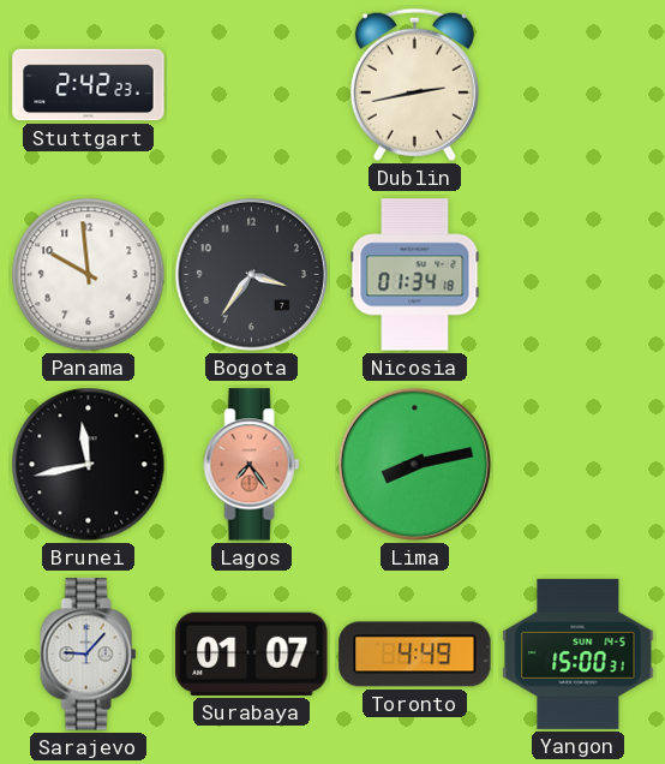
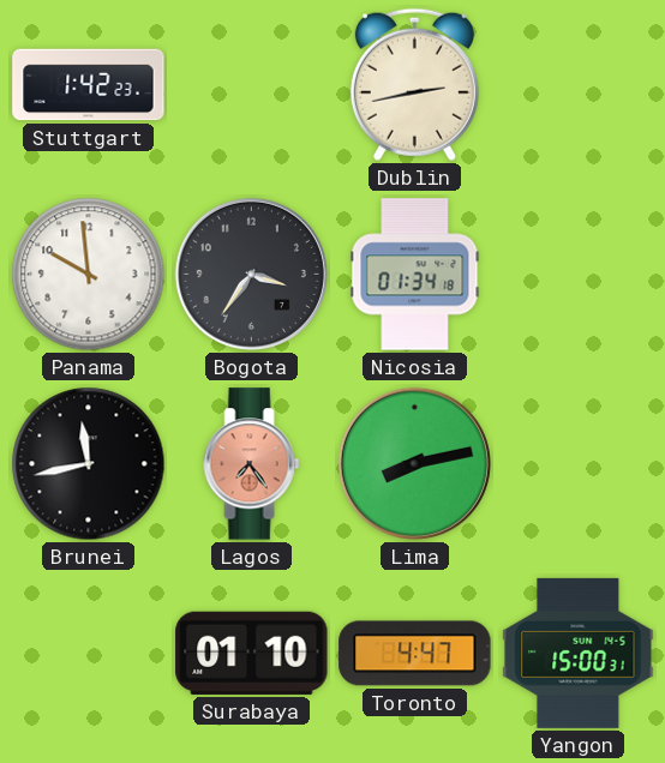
Stuttgart: 2:42 -> 1:42
Sarajevo: 9:07 -> none
Surabaya: 01:07 -> 01:10
Toronto: 4:49 -> 4:47
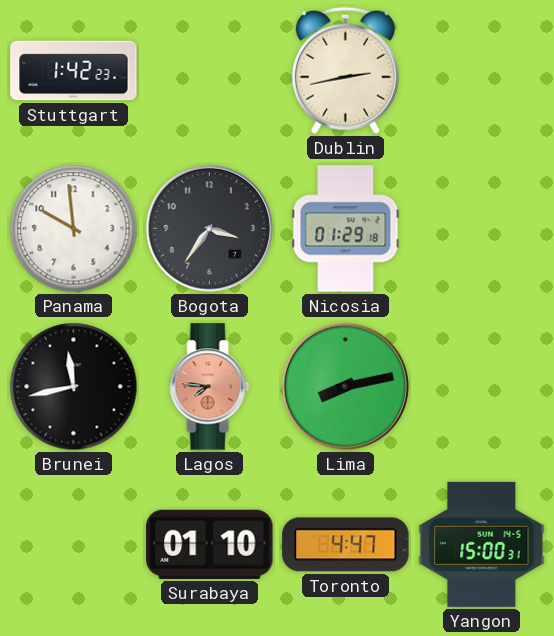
Nicosia: 01:34 -> 01:29
Lagos: 7:24 -> 7:46
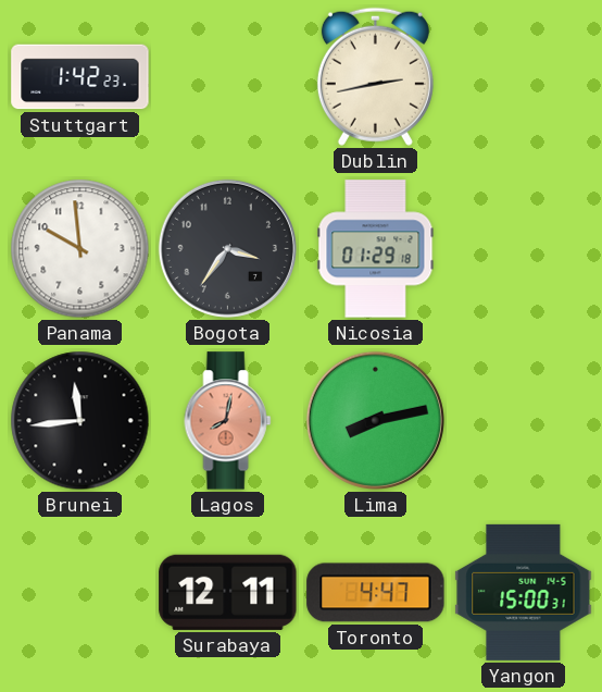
Brunei: 11:43 -> 11:44
Lagos: 7:46 -> 8:02
Surabaya: 01:10 -> 12:11
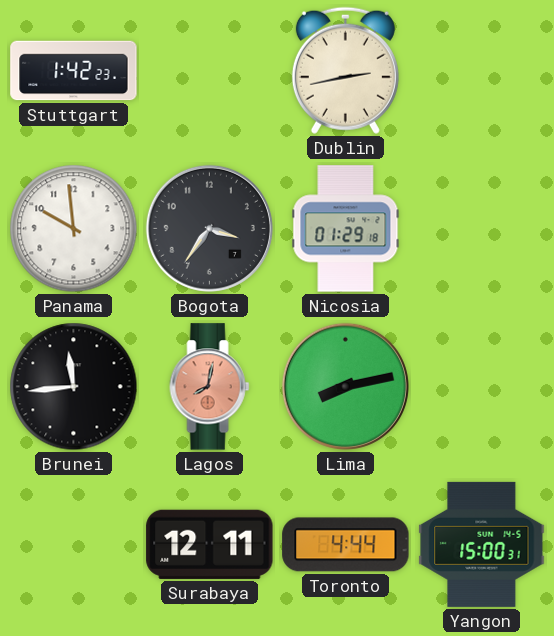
Toronto: 4:47 -> 4:44
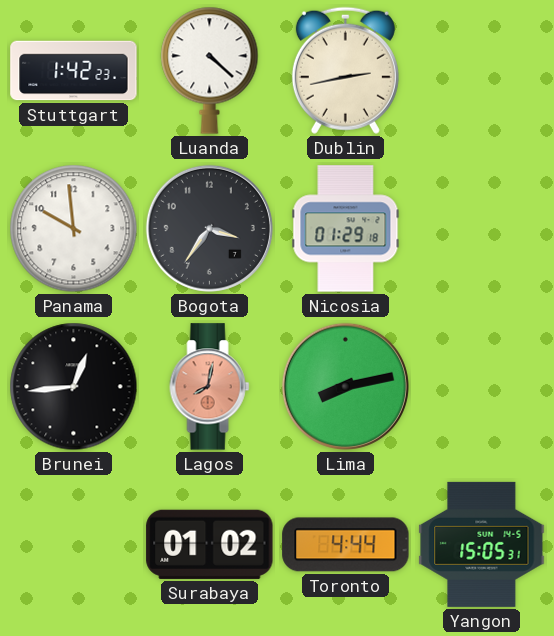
Luanda: none -> 4:22
Brunei: 11:44 -> 12:44
Surabaya: 12:11 -> 01:02
Yangon: 15:00 -> 15:05
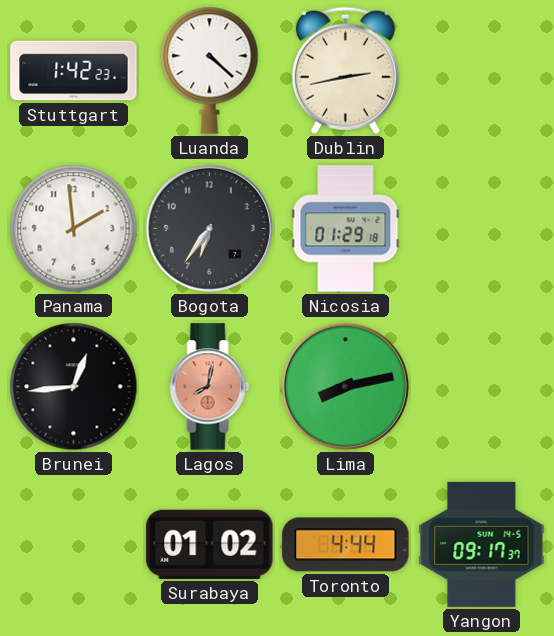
Panama: 9:59 -> 1:59
Bogota: 3:36 -> 6:36
Yangon: 15:05 -> 09:17
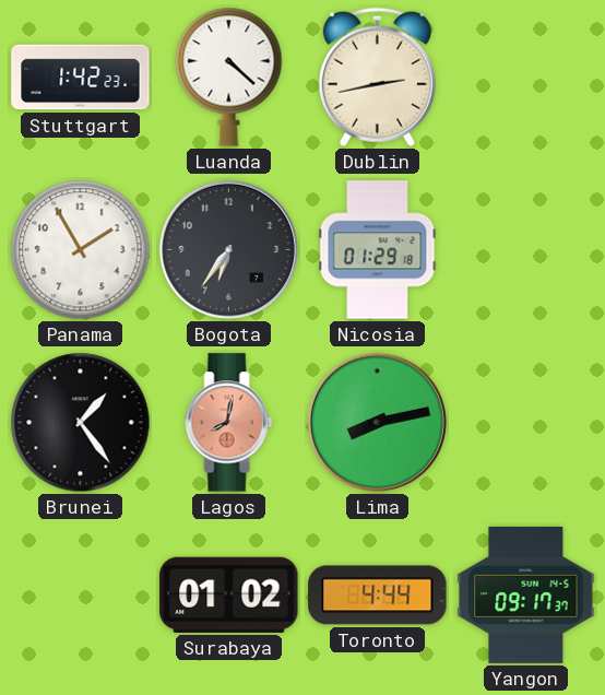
Panama: 1:59 -> 1:55
Brunei: 12:44 -> 1:24
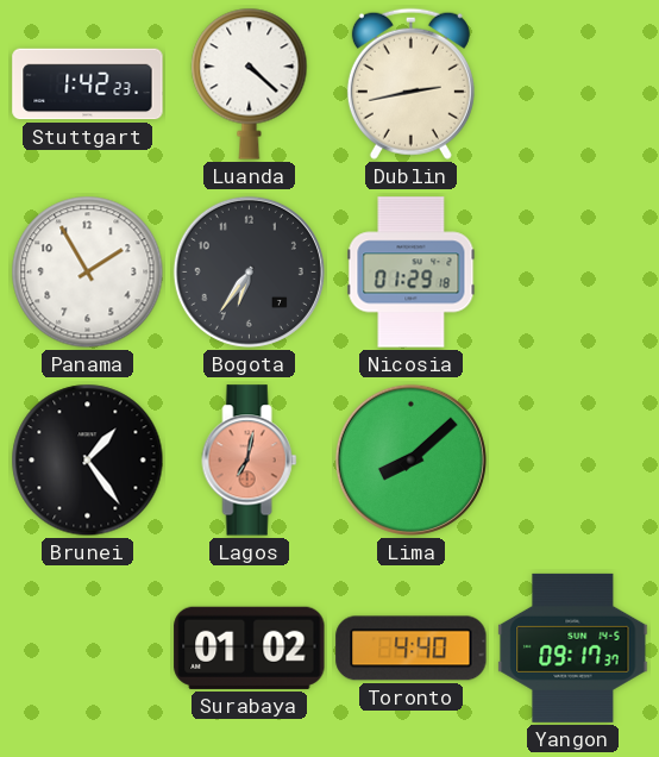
Lagos: 8:02 -> 7:02
Lima: 8:13 -> 8:08
Toronto: 4:44 -> 4:40
